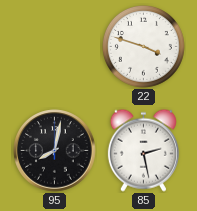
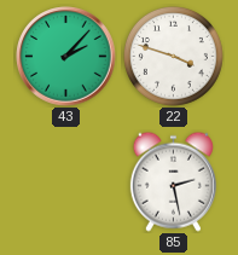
43: none -> 2:07
95: 8:02 -> none
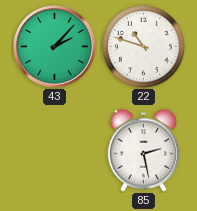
22: 3:48 -> 10:48
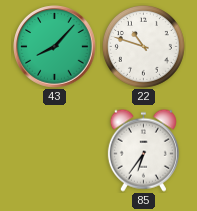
43: 2:07 -> 8:07
85: 2:28 -> 6:36
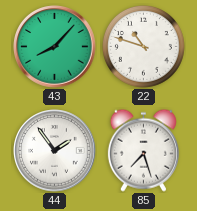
44: none -> 1:54
85: 6:36 -> 7:27
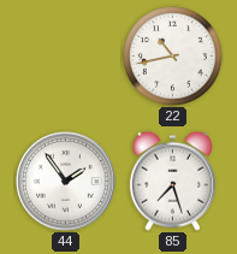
43: 8:07 -> none
22: 10:48 -> 10:43
